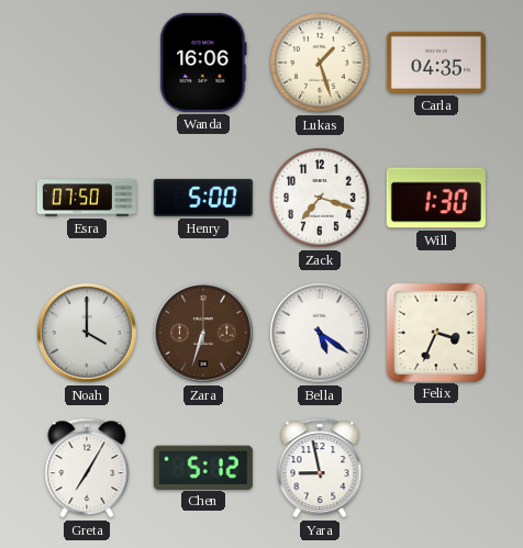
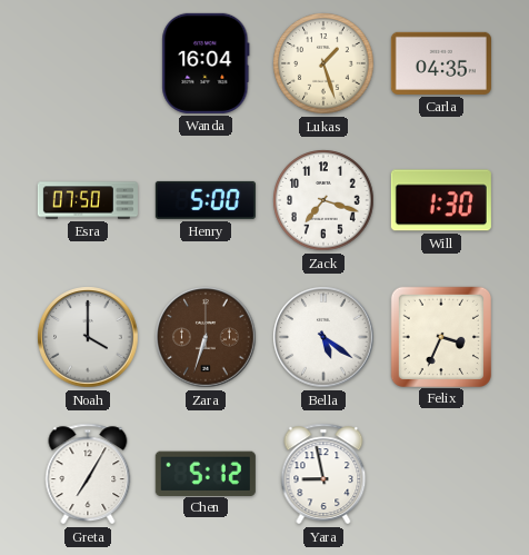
Wanda: 16:06 -> 16:04
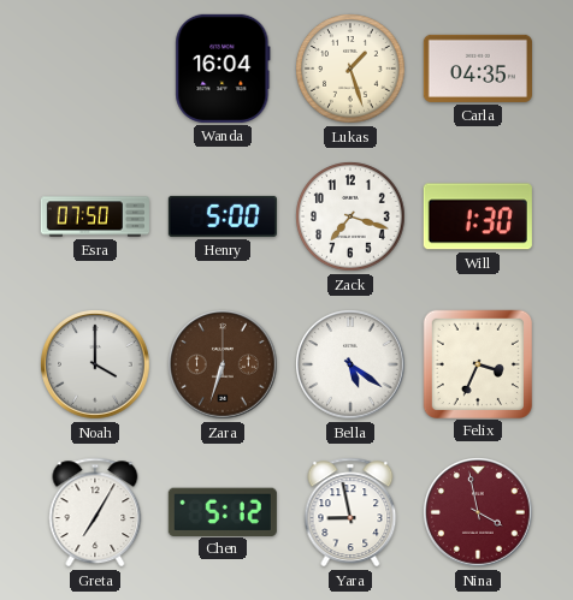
Nina: none -> 3:58
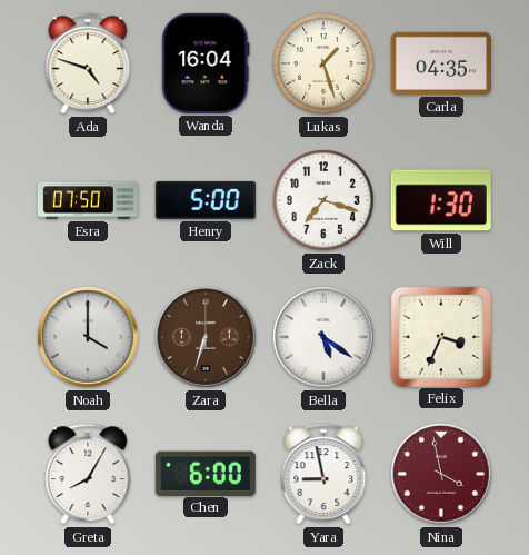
Ada: none -> 4:48
Greta: 7:05 -> 8:05
Chen: 5:12 -> 6:00
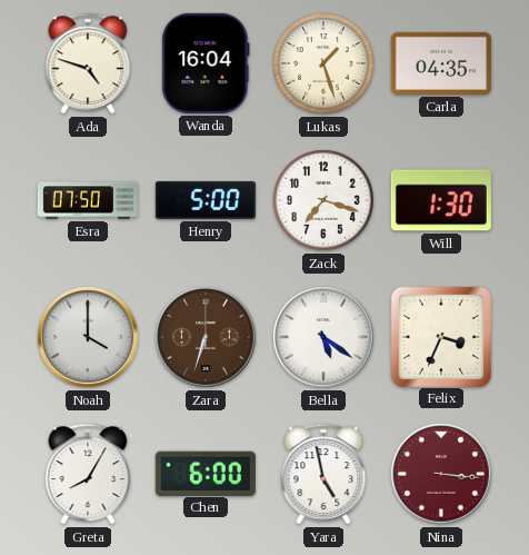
Yara: 8:58 -> 4:58
Nina: 3:58 -> 3:16
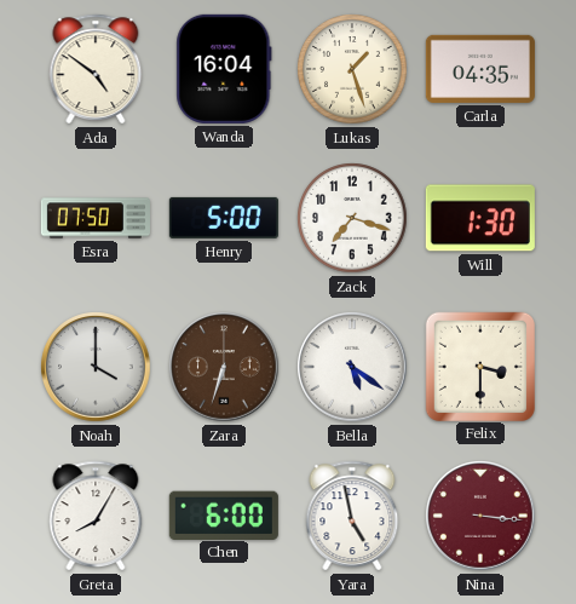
Ada: 4:48 -> 4:51
Felix: 3:34 -> 3:30
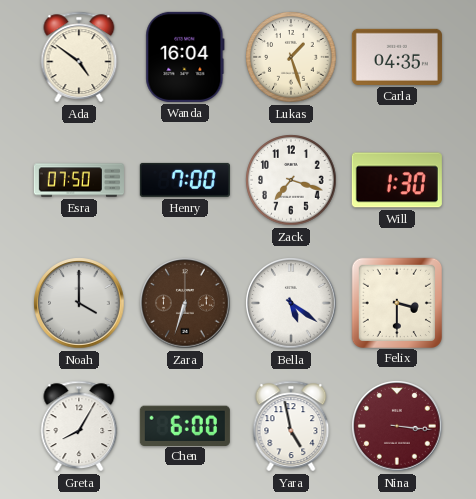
Henry: 5:00 -> 7:00
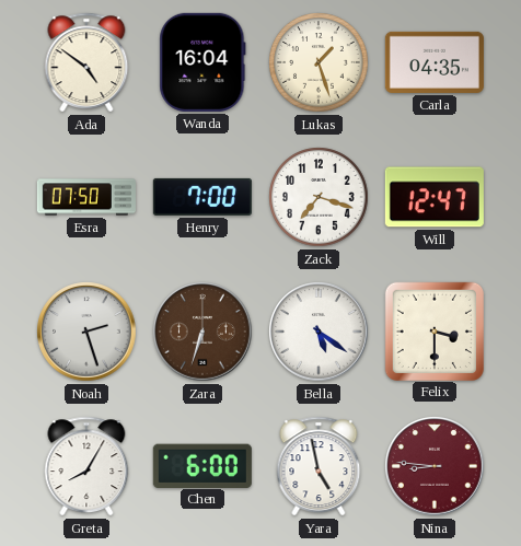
Will: 1:30 -> 12:47
Noah: 4:00 -> 2:27
Nina: 3:16 -> 8:46
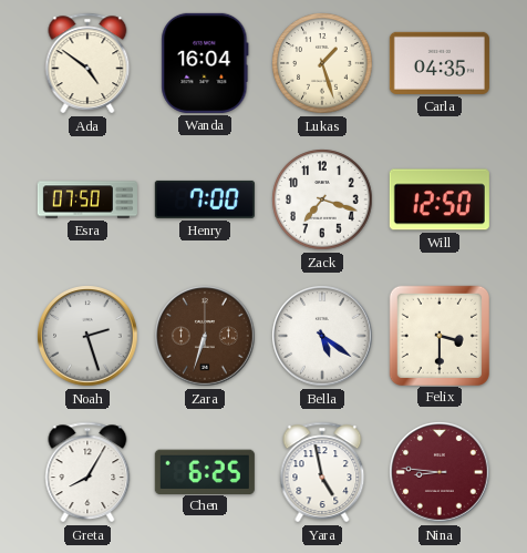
Will: 12:47 -> 12:50
Chen: 6:00 -> 6:25
